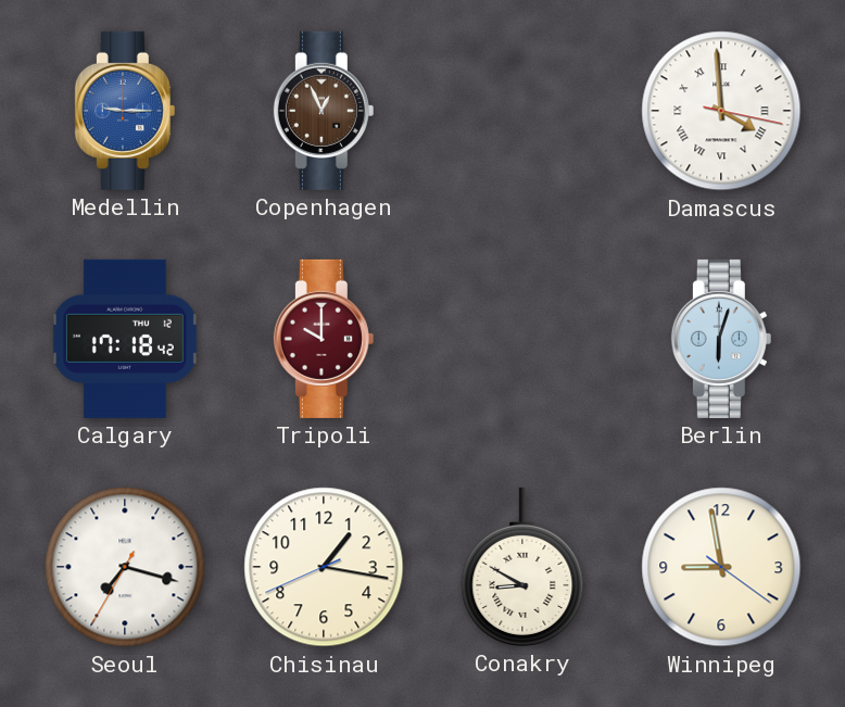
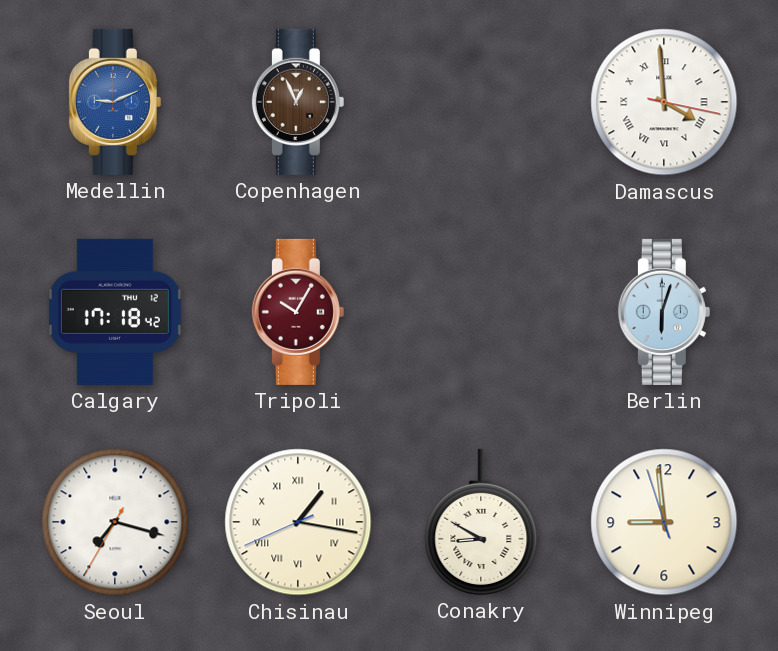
Medellin: 9:15 -> 9:11
Tripoli: 10:00 -> 10:05
Chisinau numerals: Arabic -> Roman
Winnipeg: 8:58:21 -> 8:58:57
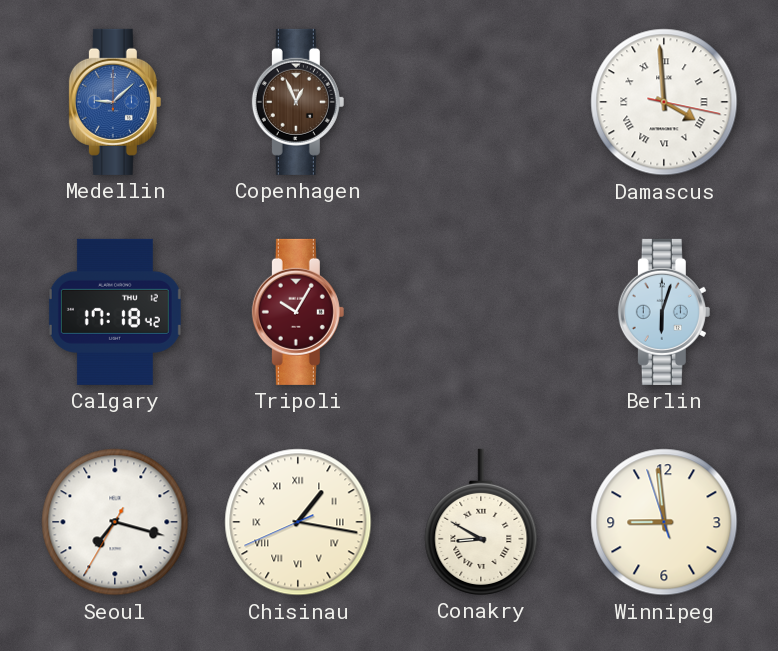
Medellin: 9:11 -> 9:08
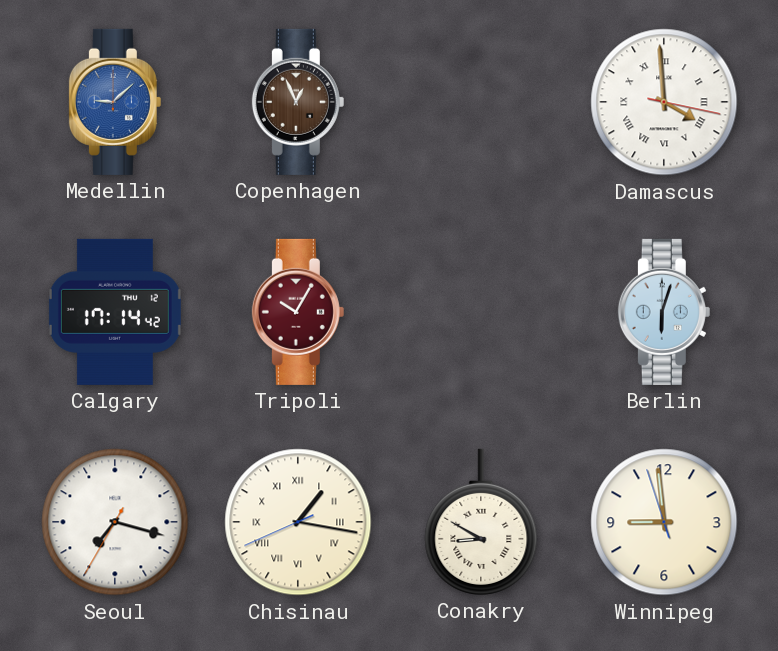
Calgary: 17:18 -> 17:14
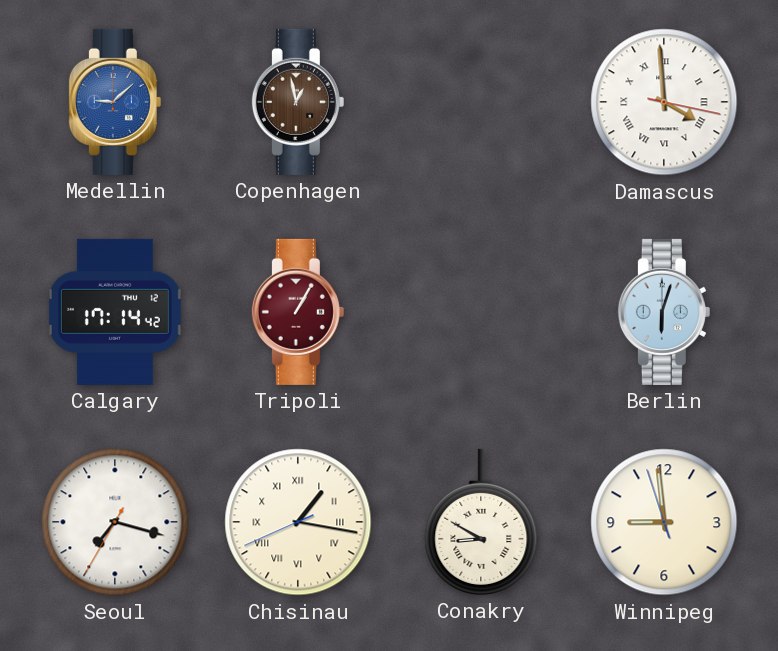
Copenhagen: 12:56 -> 12:58
Tripoli: 10:05 -> 1:05
